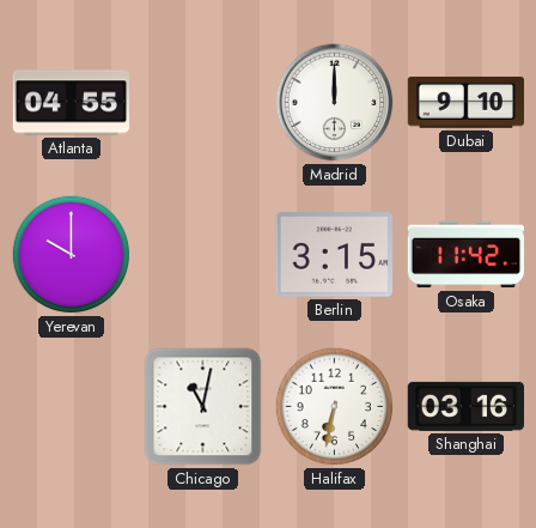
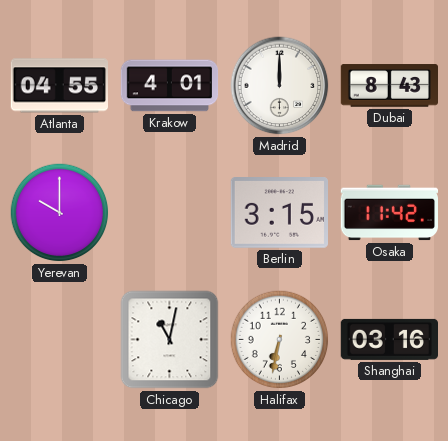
Krakow: none -> 4:01
Dubai: 9:10 -> 8:43
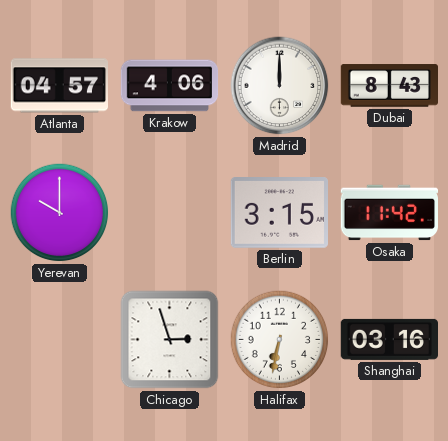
Atlanta: 04:55 -> 04:57
Krakow: 4:01 -> 4:06
Chicago: 11:02 -> 2:57
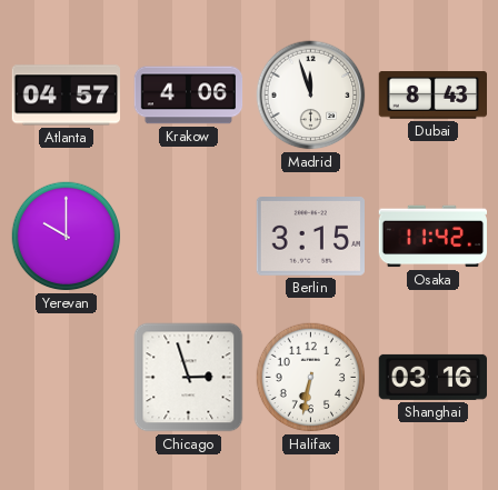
Madrid: 12:00 -> 11:57
